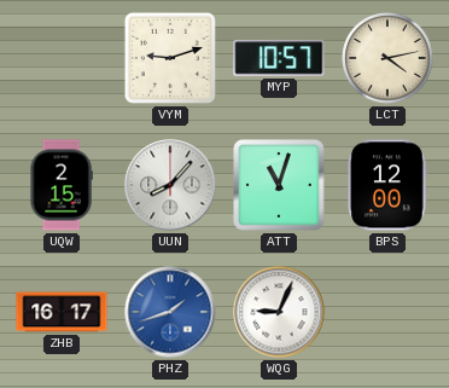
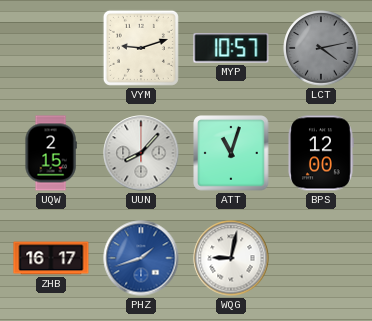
LCT dial: cream -> grey
WQG: 9:04 -> 9:02
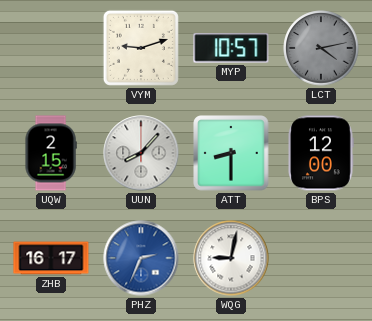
ATT: 11:03 -> 8:30
PHZ: 1:42 -> 2:34
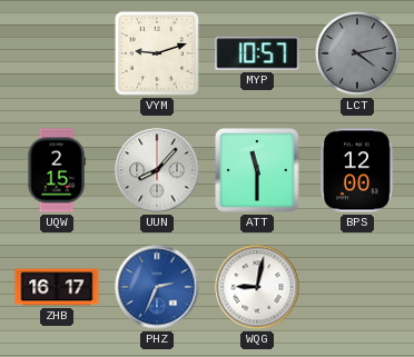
ATT: 8:30 -> 11:30
